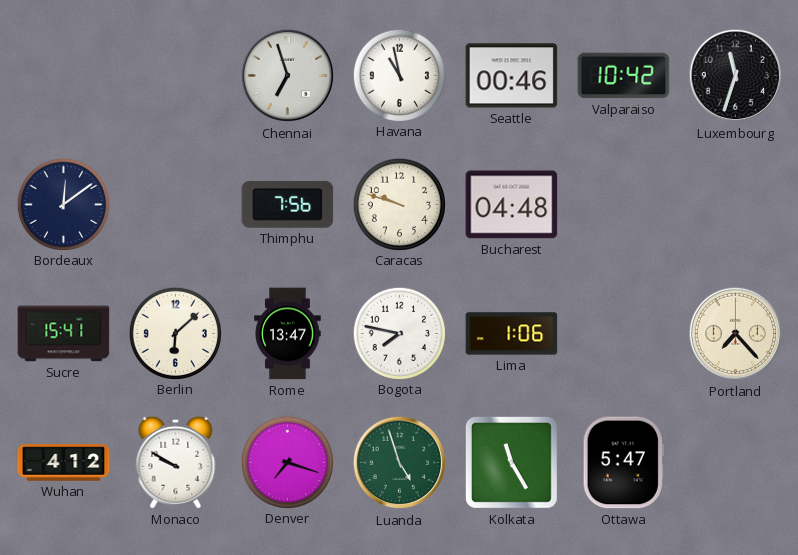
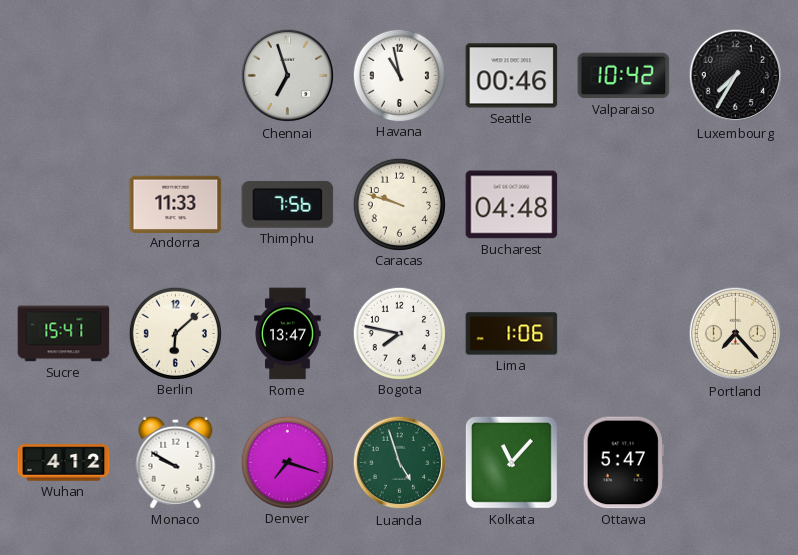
Luxembourg: 11:33 -> 7:35
Bordeaux: 12:09 -> none
Andorra: none -> 11:33
Kolkata: 11:25 -> 11:07
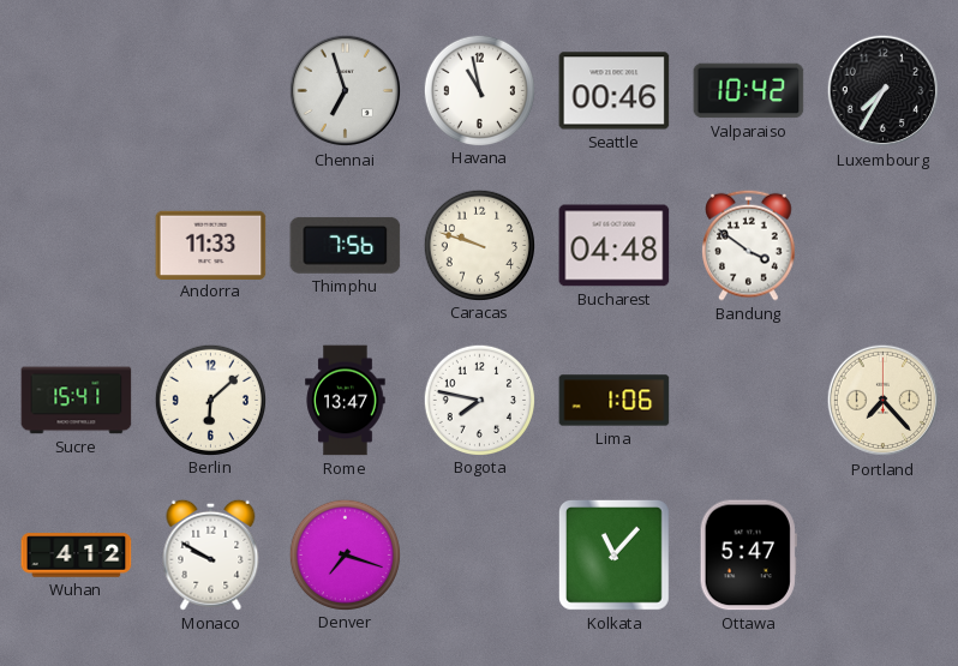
Bandung: none -> 3:51
Luanda: 4:57 -> none
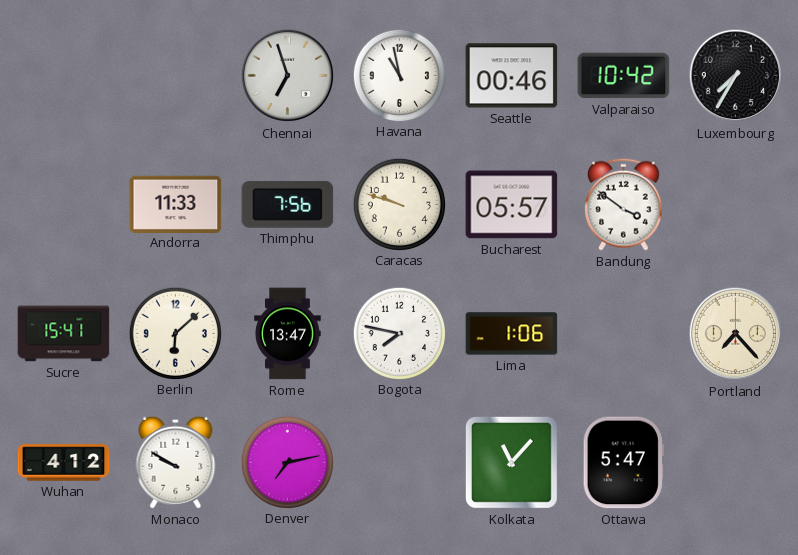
Bucharest: 04:48 -> 05:57
Denver: 7:18 -> 7:13
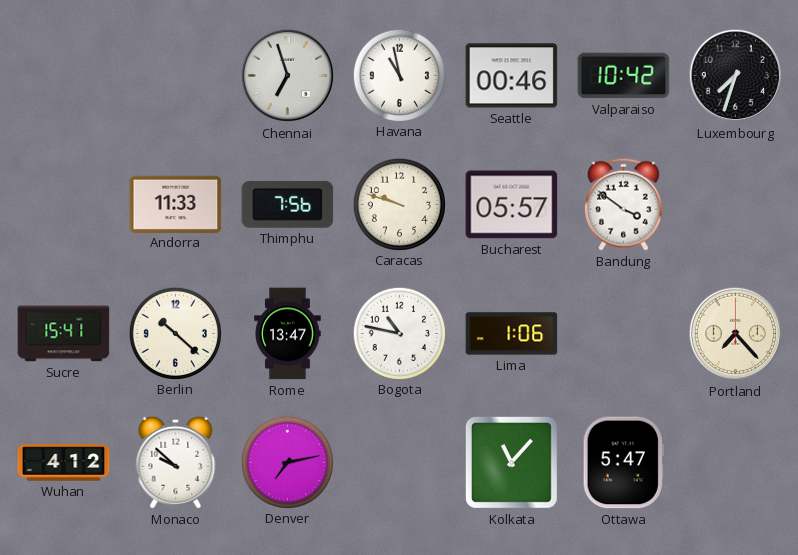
Luxembourg: 7:35 -> 7:33
Berlin: 6:08 -> 10:22
Bogota: 7:47 -> 10:47
Monaco: 9:50 -> 9:52
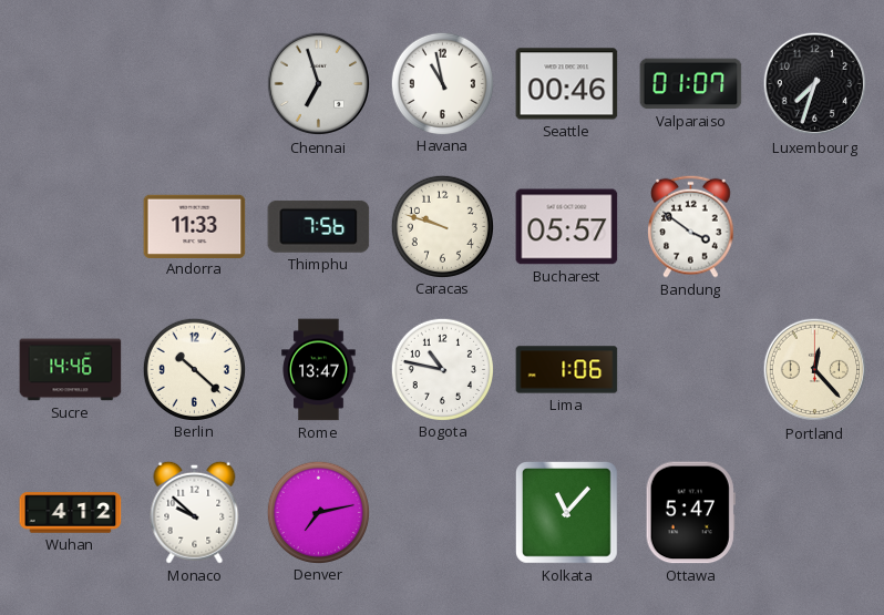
Valparaiso: 10:42 -> 01:07
Sucre: 15:41 -> 14:46
Portland: 7:23 -> 12:23
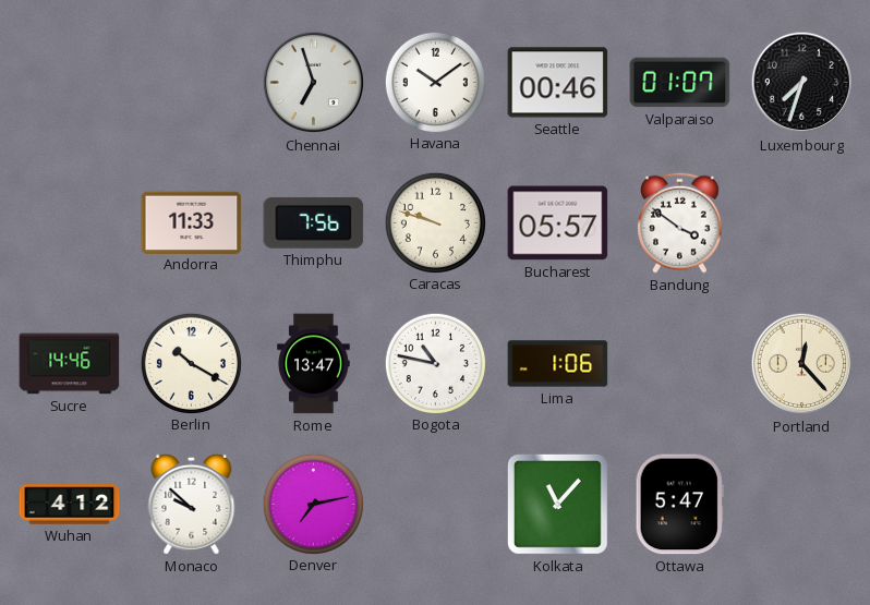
Havana: 10:58 -> 10:09
Berlin: 10:22 -> 10:20
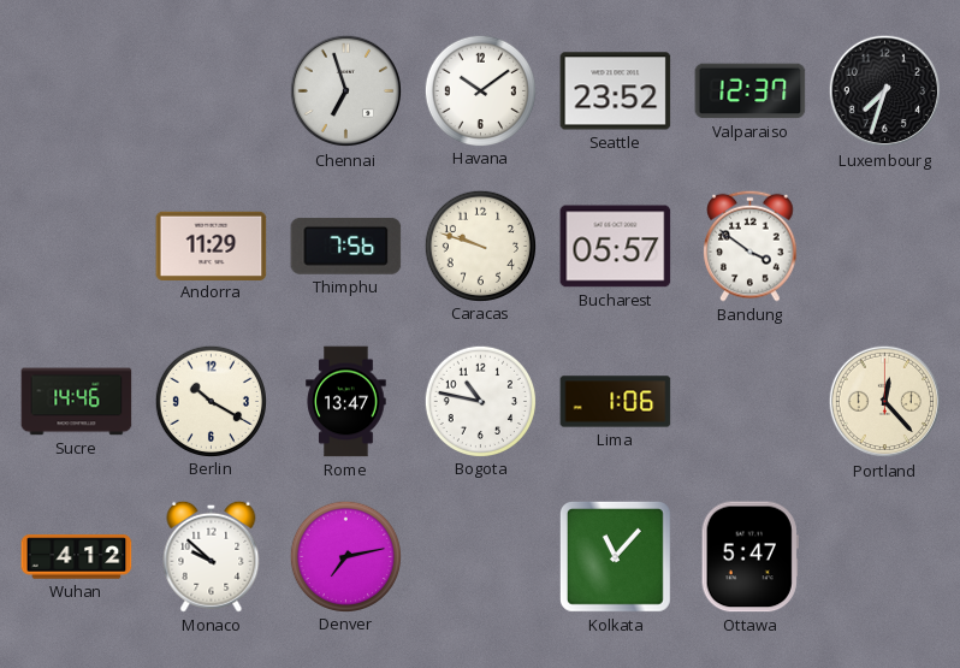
Seattle: 00:46 -> 23:52
Valparaiso: 01:07 -> 12:37
Andorra: 11:33 -> 11:29
